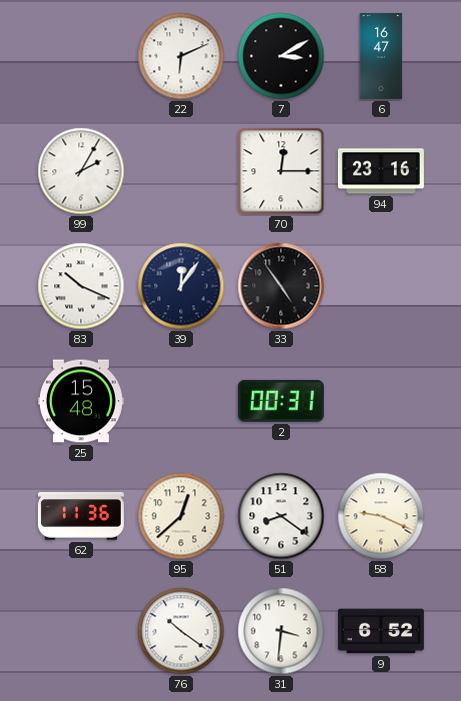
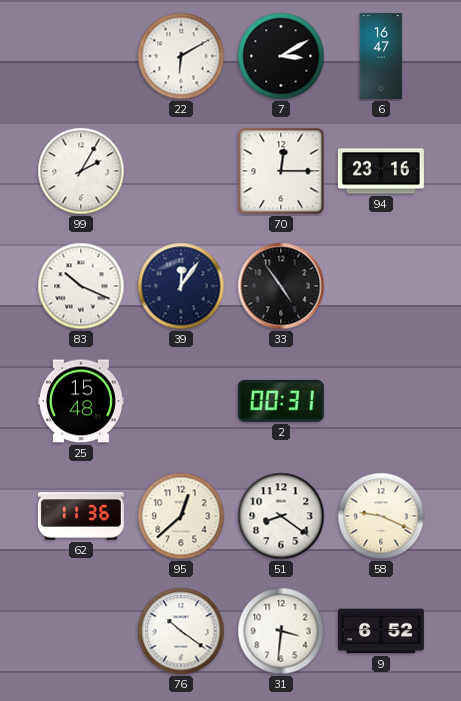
22: 6:11 -> 6:10
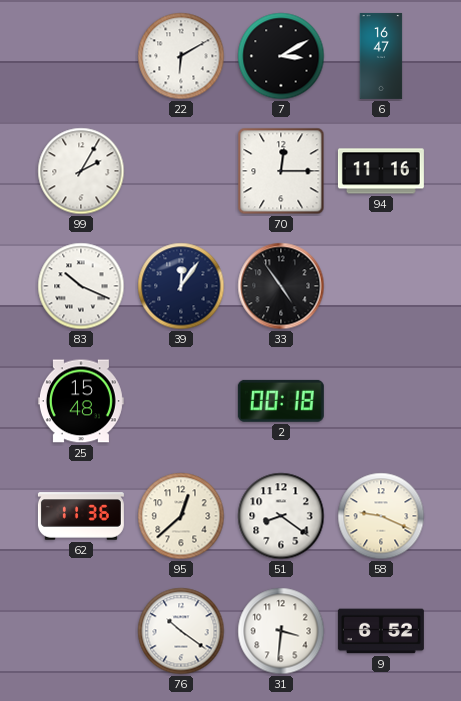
94: 23:16 -> 11:16
2: 00:31 -> 00:18
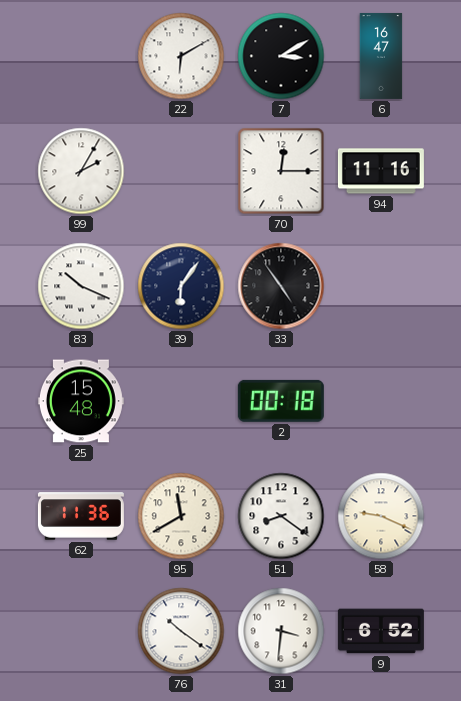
39: 12:06 -> 6:06
95: 12:38 -> 11:40
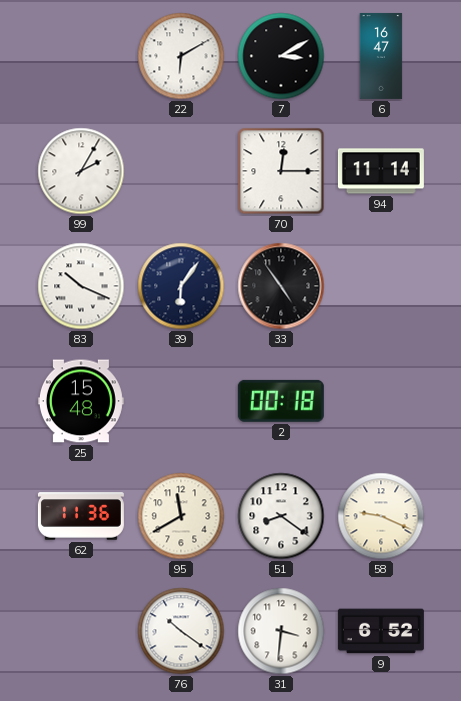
94: 11:16 -> 11:14
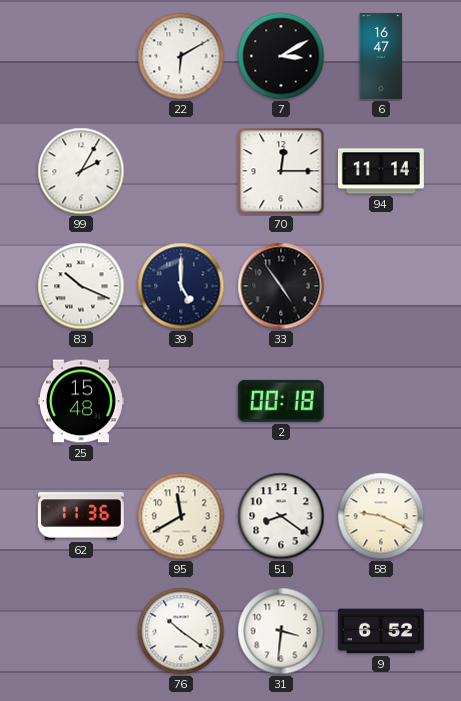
39: 6:06 -> 5:00
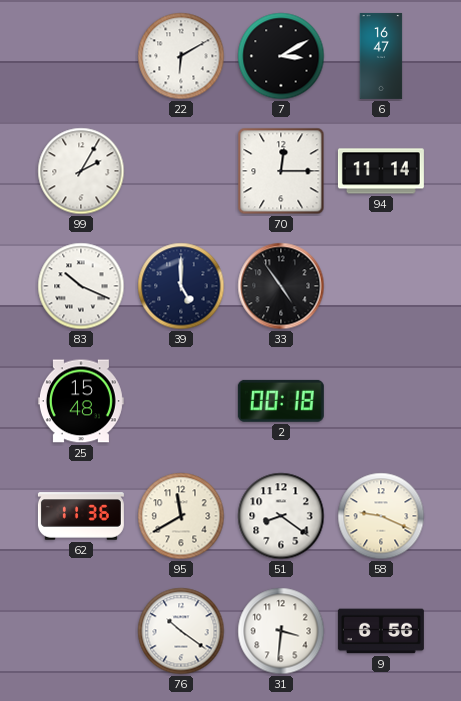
9: 6:52 -> 6:56
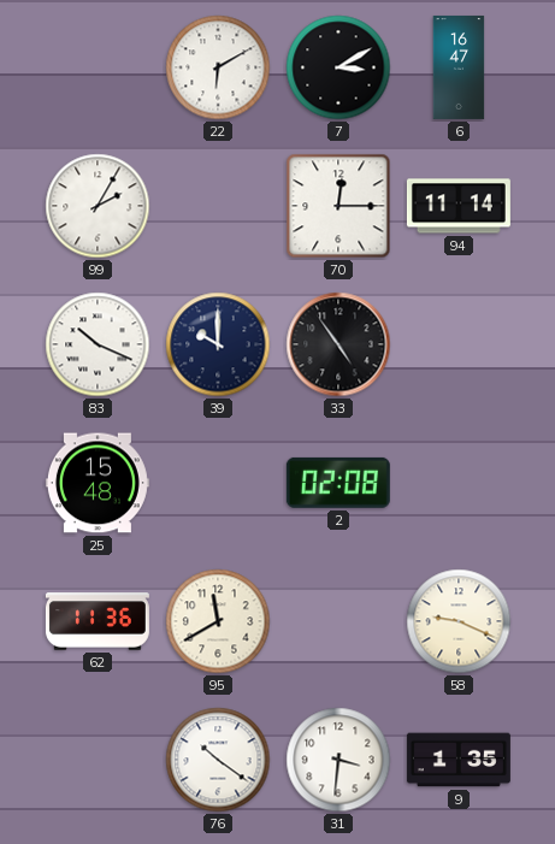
39: 5:00 -> 10:00
2: 00:18 -> 02:08
51: 8:21 -> none
9: 6:56 -> 1:35
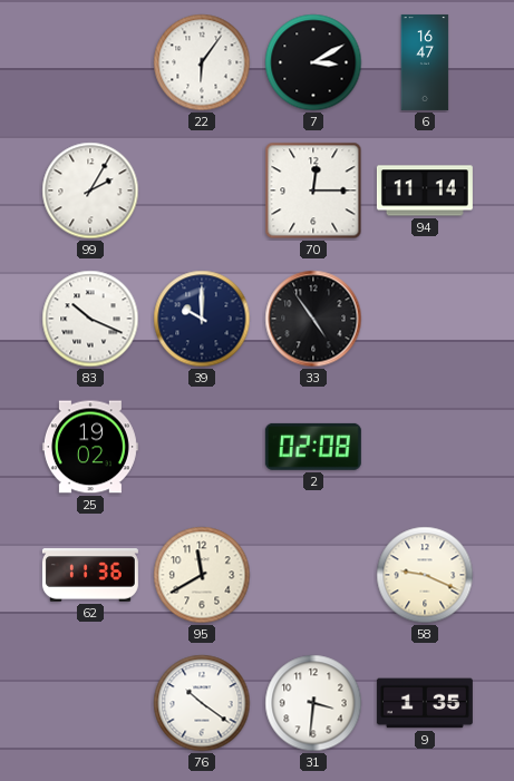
22: 6:10 -> 6:06
25: 15:48 -> 19:02
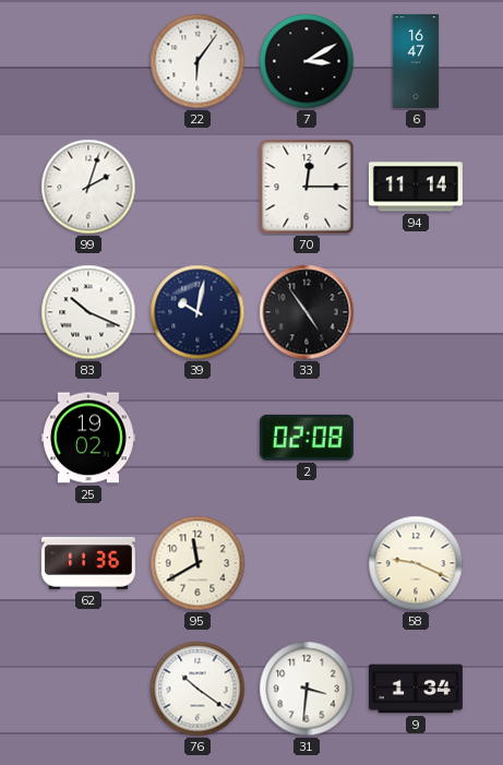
99: 2:05 -> 2:03
39: 10:00 -> 10:02
9: 1:35 -> 1:34
